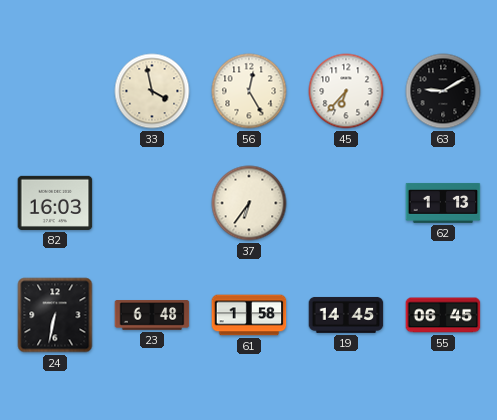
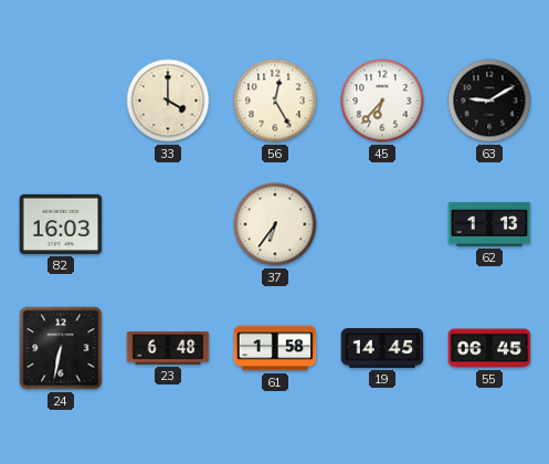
33: 3:58 -> 4:00
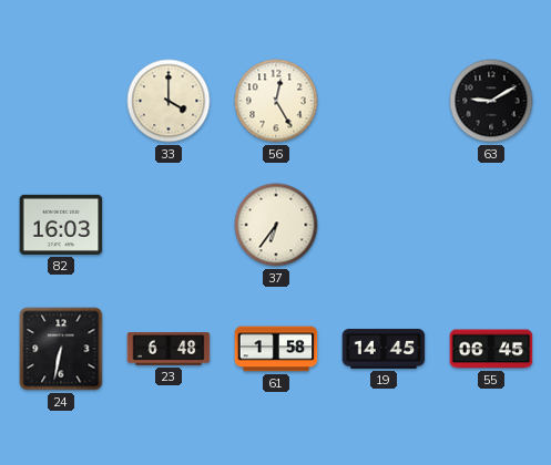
45: 6:37 -> none
62: 1:13 -> none
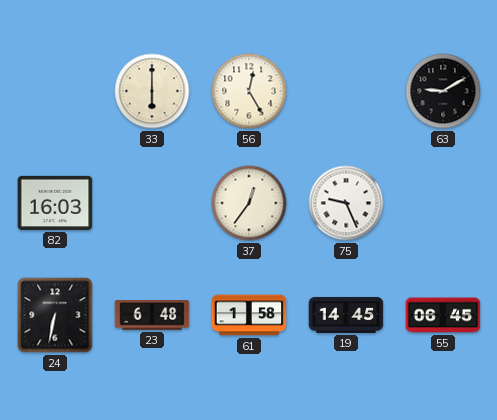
33: 4:00 -> 6:00
37: 6:36 -> 12:36
75: none -> 9:26
